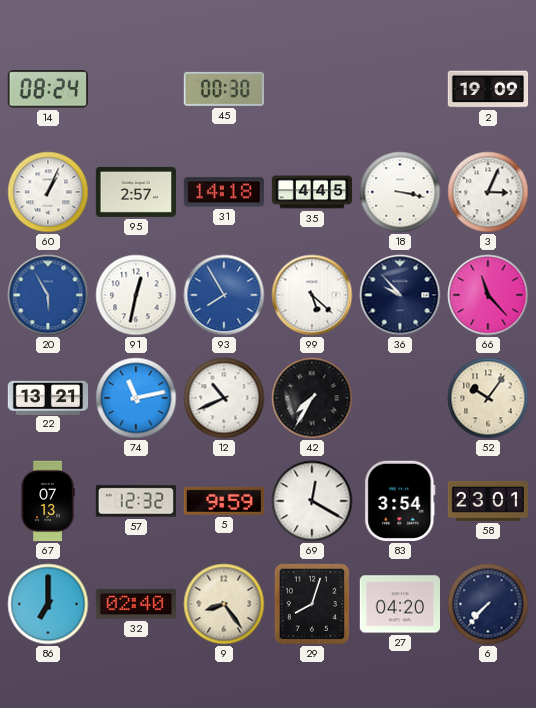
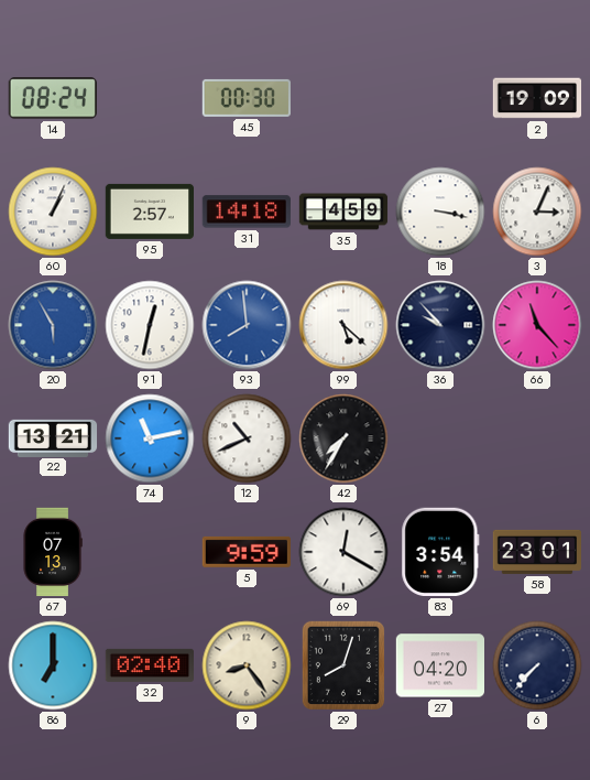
35: 4:45 -> 4:59
93: 7:55 -> 7:59
52: 10:06 -> none
57: 12:32 -> none
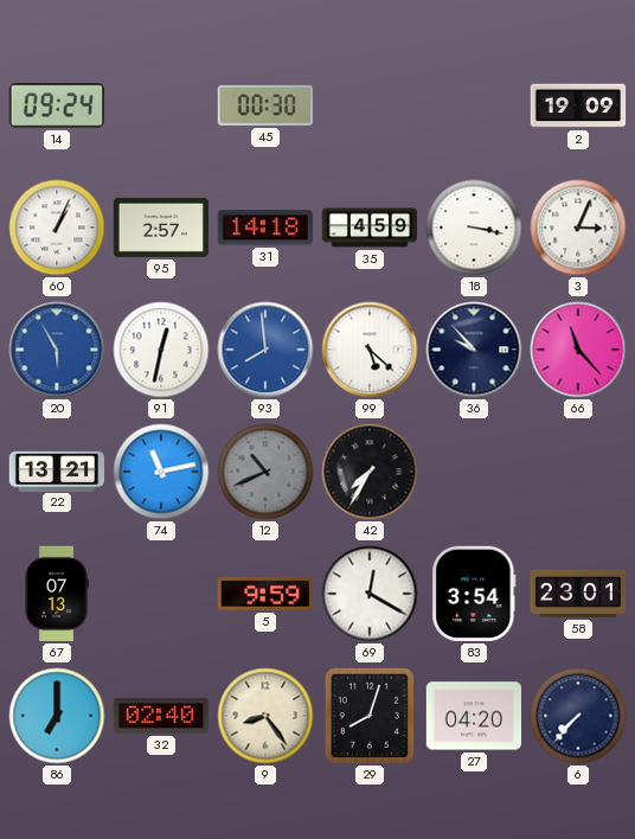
14: 08:24 -> 09:24
12 dial: white -> grey
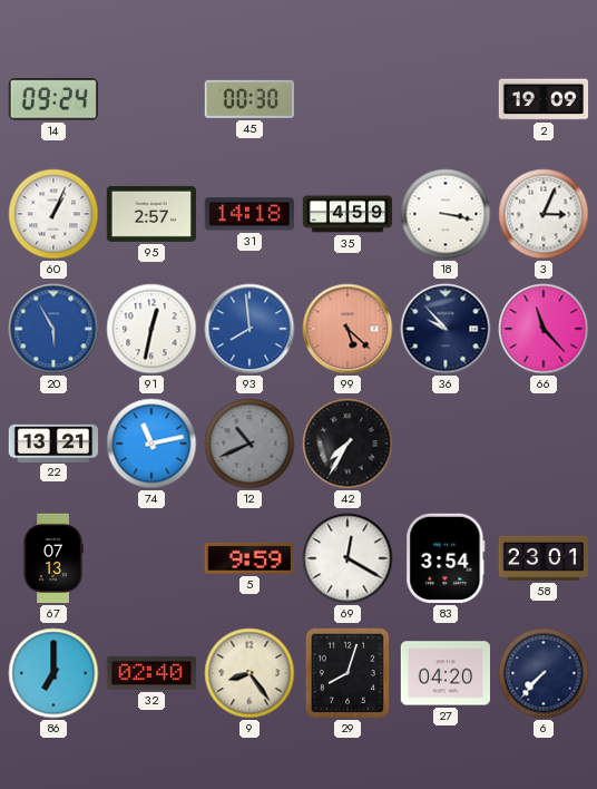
99 dial: white -> salmon
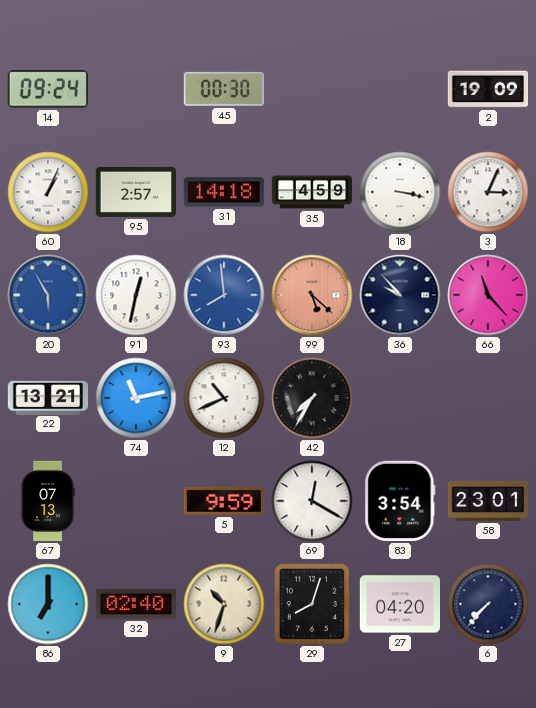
12 dial: grey -> white
9: 8:24 -> 10:33
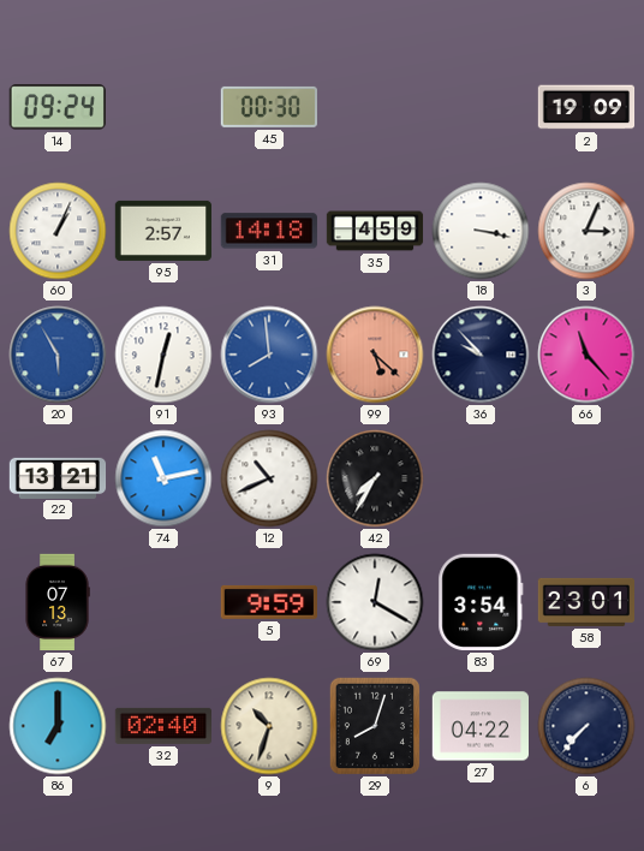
27: 04:20 -> 04:22
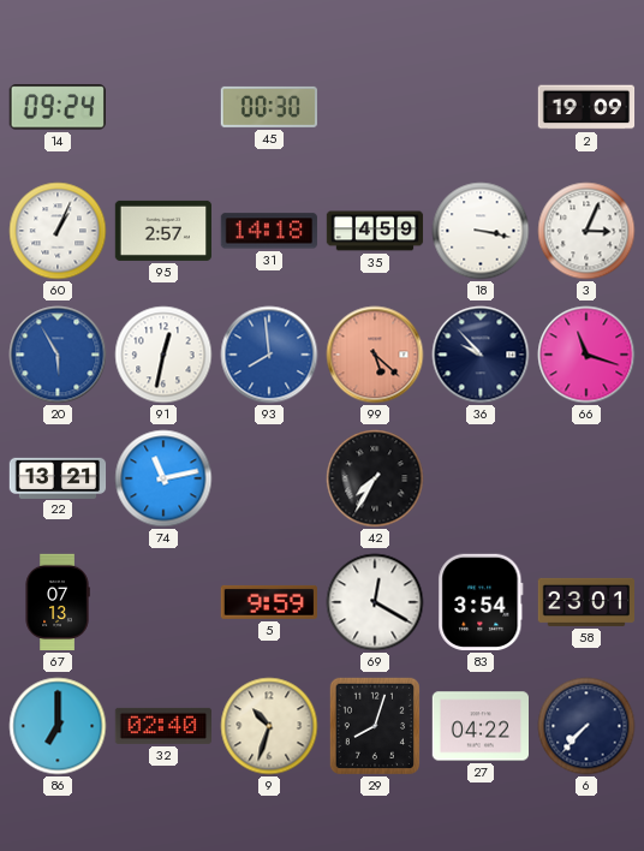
66: 11:23 -> 11:18
12: 10:41 -> none
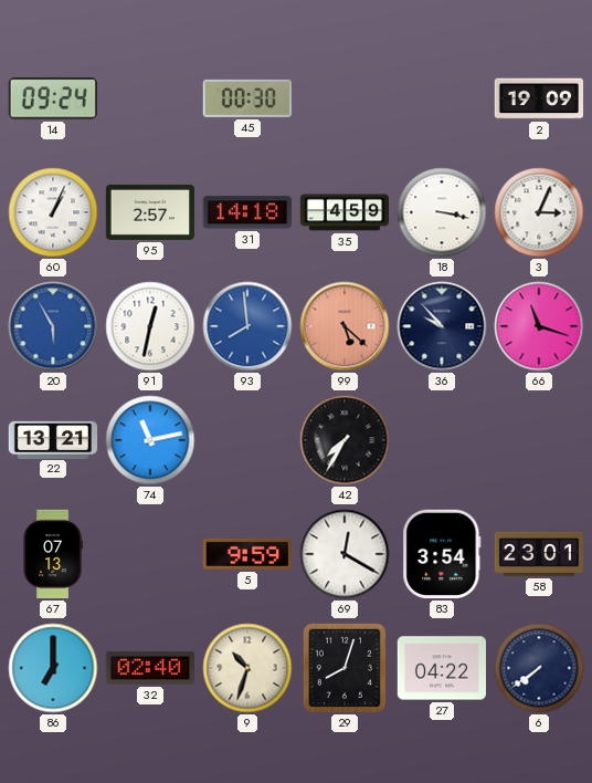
6: 7:37 -> 7:39
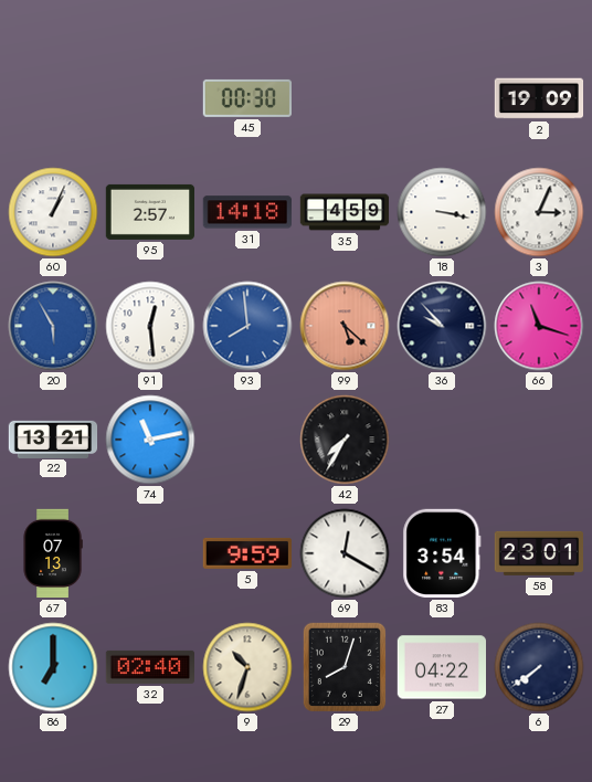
14: 09:24 -> none
91: 12:32 -> 12:29
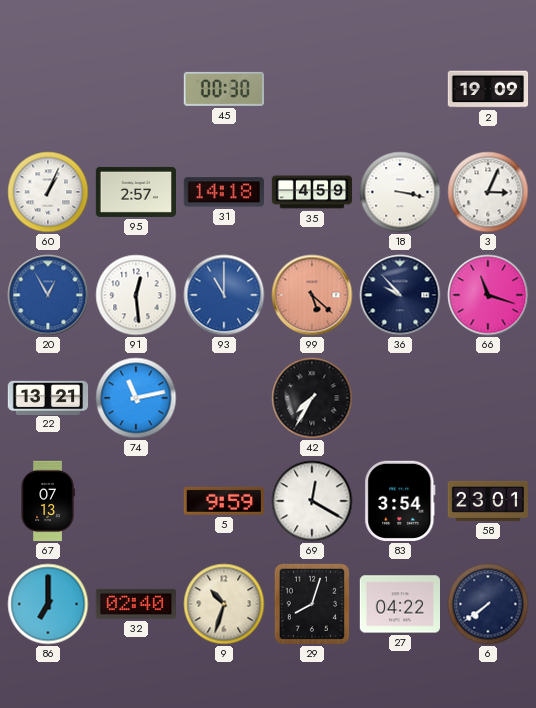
20: 5:55 -> 12:55
93: 7:59 -> 11:00
